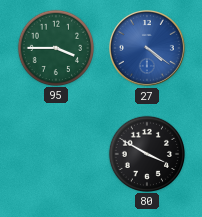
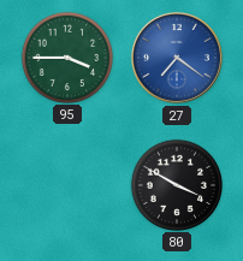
27: 4:21 -> 7:21
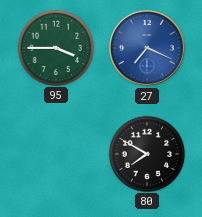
27: 7:21 -> 7:19
80: 3:50 -> 7:50
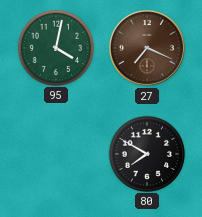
95: 3:45 -> 4:02
27 dial: blue -> brown
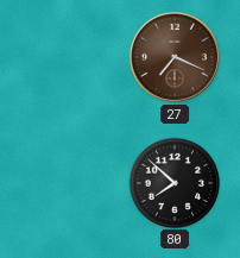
95: 4:02 -> none
80: 7:50 -> 7:52
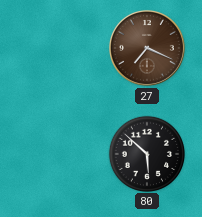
80: 7:52 -> 5:52
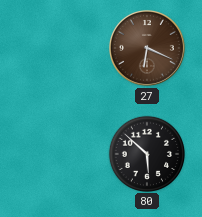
27: 7:19 -> 6:19
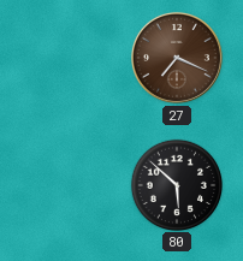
27: 6:19 -> 7:19
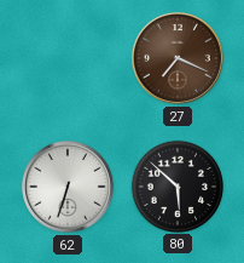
62: none -> 6:33
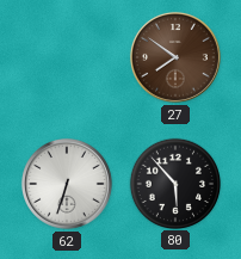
27: 7:19 -> 7:51
80: 5:52 -> 5:53
